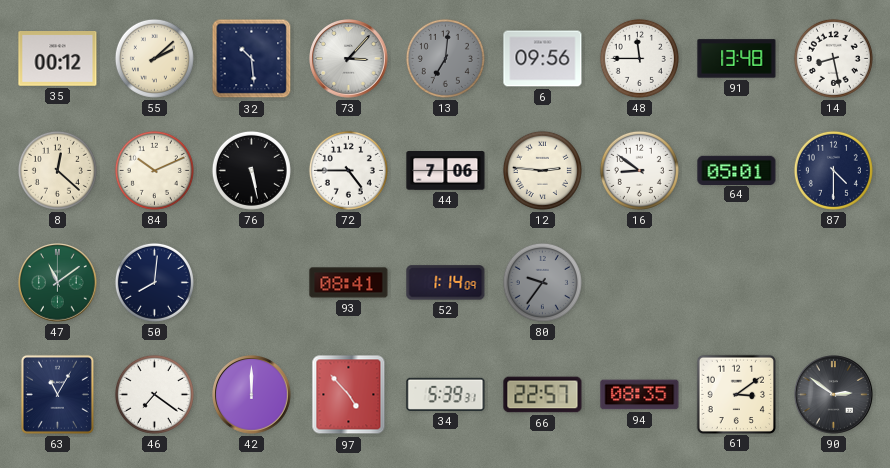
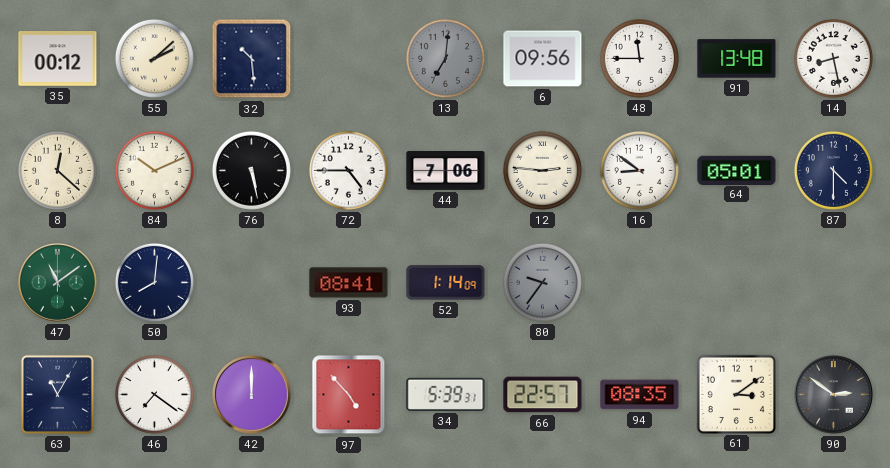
73: 3:07 -> none
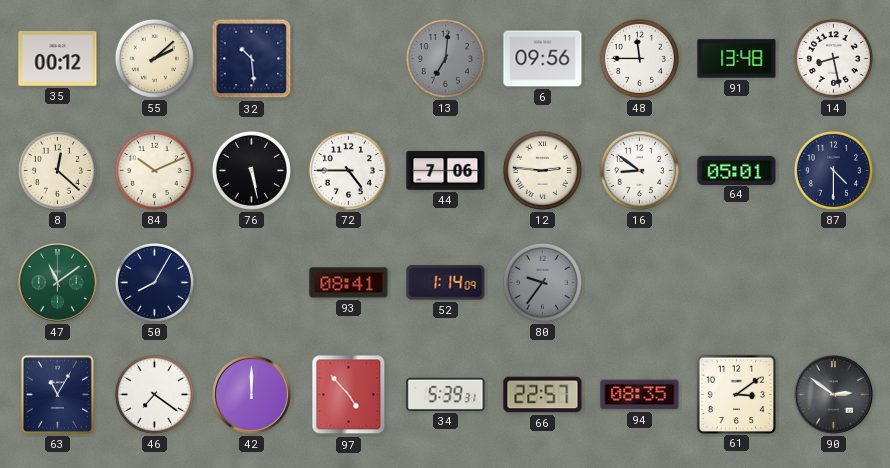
50: 8:01 -> 8:05
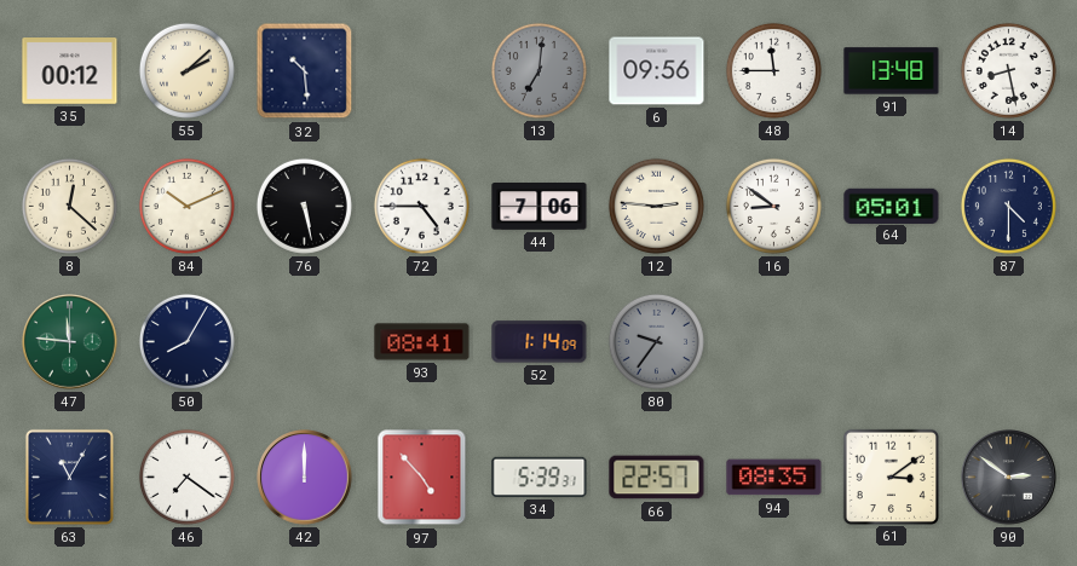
47: 11:09 -> 11:46
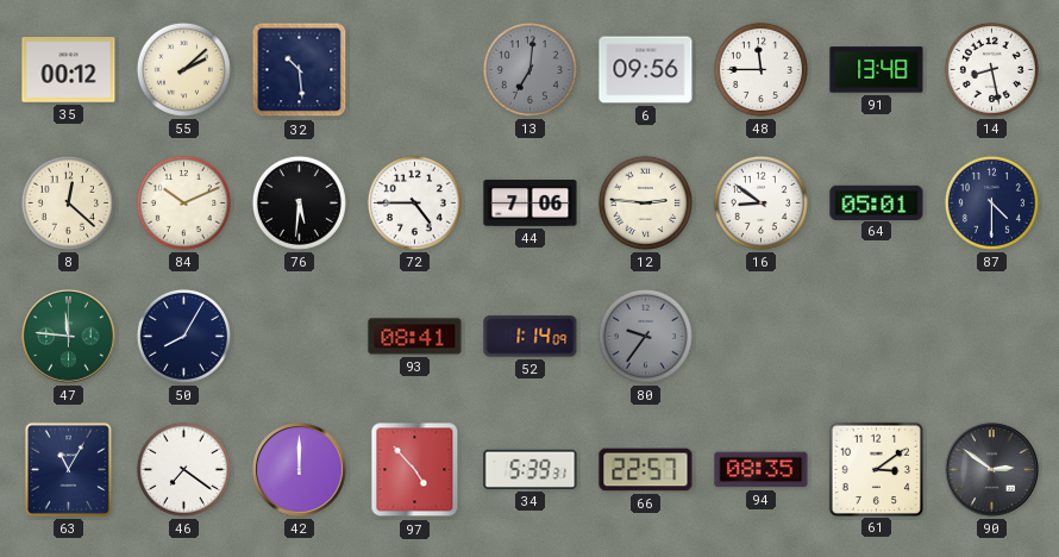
76: 5:28 -> 5:31
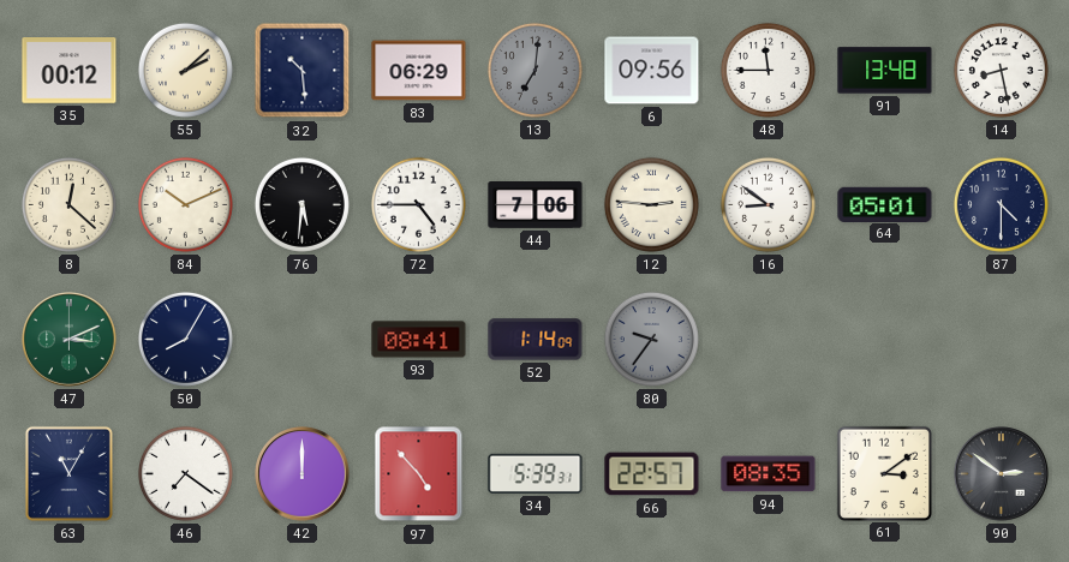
83: none -> 06:29
47: 11:46 -> 3:11
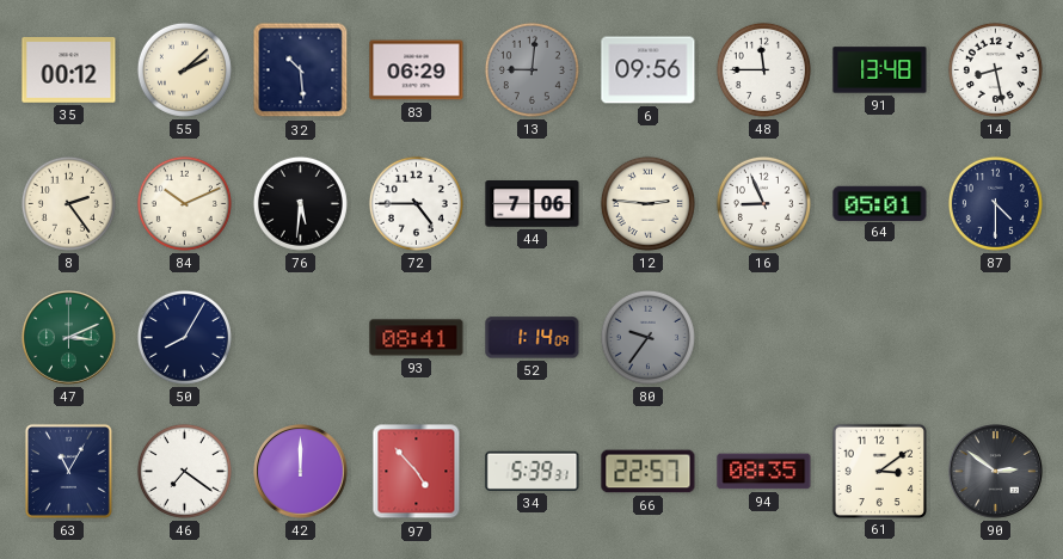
13: 7:01 -> 9:01
8: 12:22 -> 2:24
16: 8:51 -> 8:56
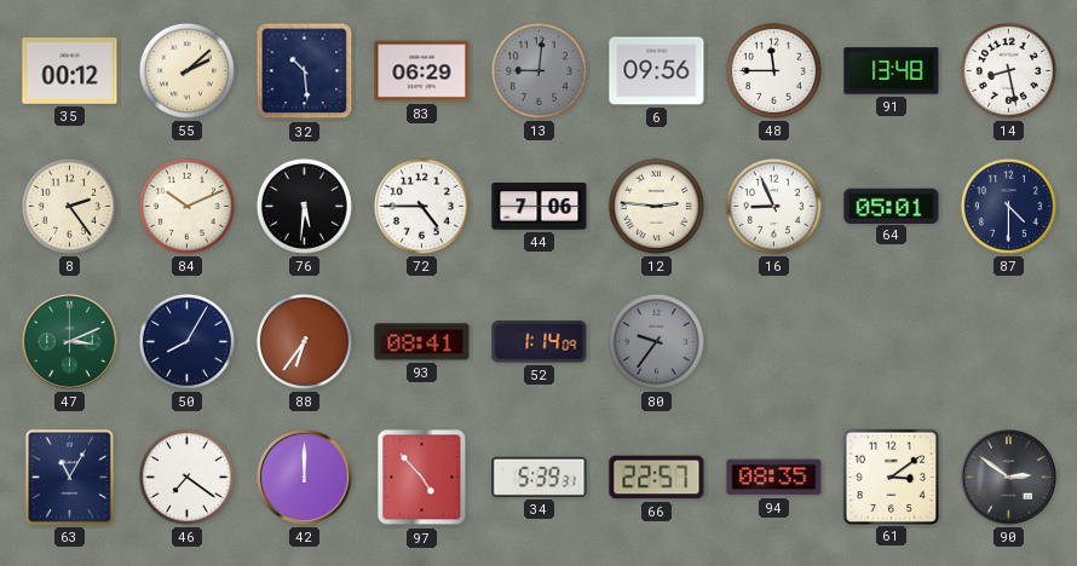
88: none -> 6:36
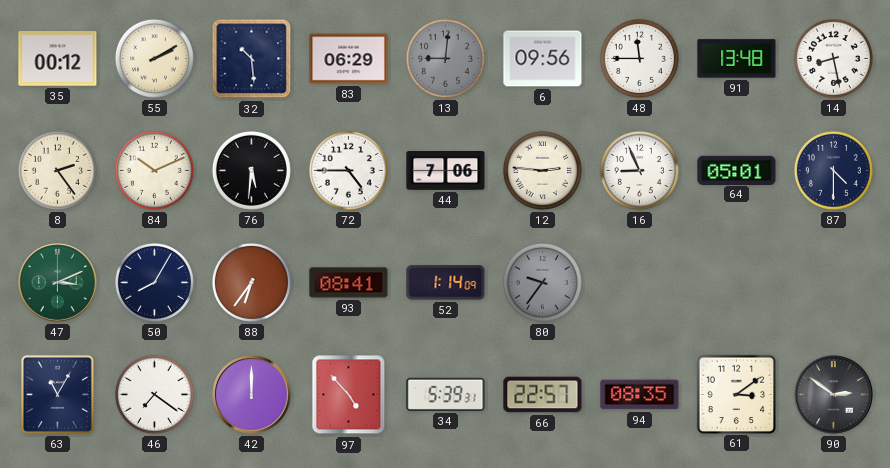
55: 2:08 -> 2:10
